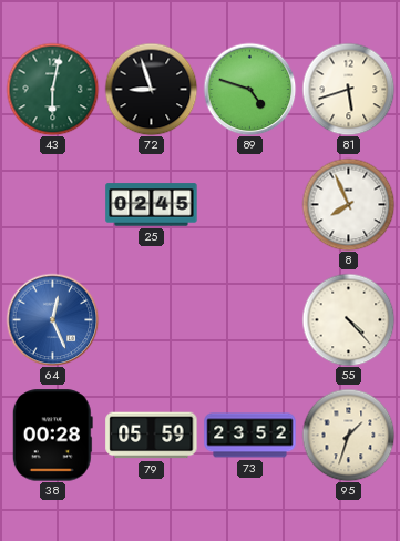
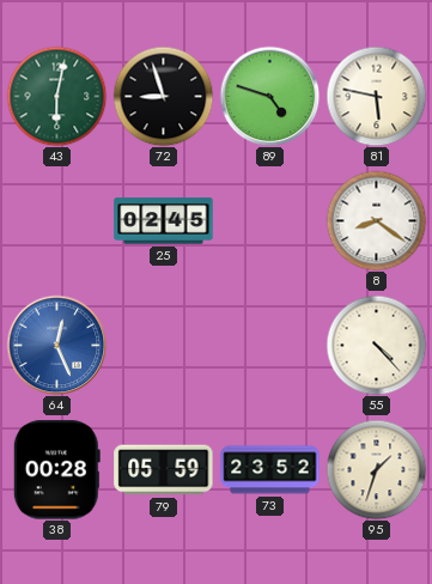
81: 5:42 -> 5:47
8: 7:56 -> 8:21
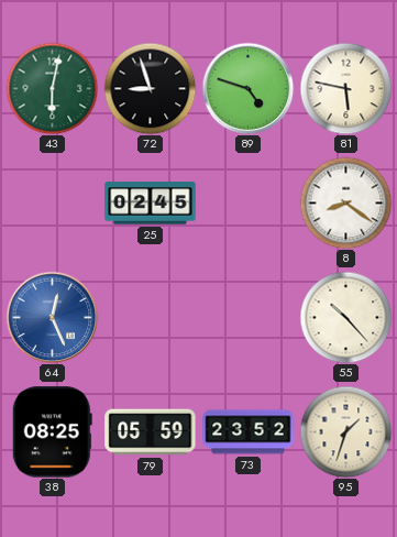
55: 4:23 -> 10:23
38: 00:28 -> 08:25
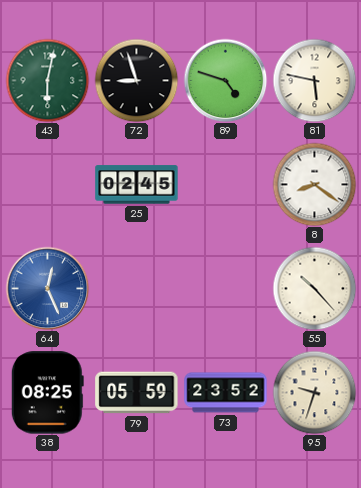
95: 1:33 -> 9:33
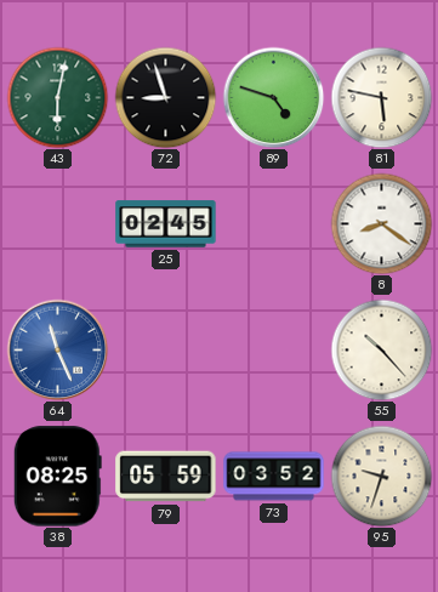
64: 12:26 -> 11:26
73: 23:52 -> 03:52
